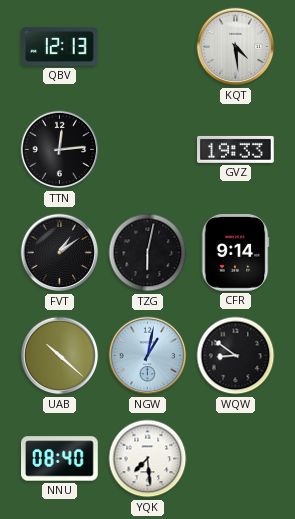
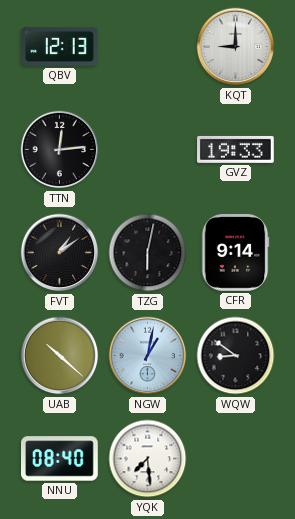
KQT: 4:29 -> 9:00
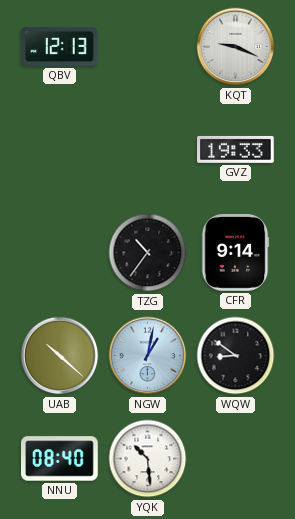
KQT: 9:00 -> 9:19
TTN: 12:14 -> none
FVT: 1:09 -> none
TZG: 6:02 -> 10:36
YQK: 7:29 -> 10:29
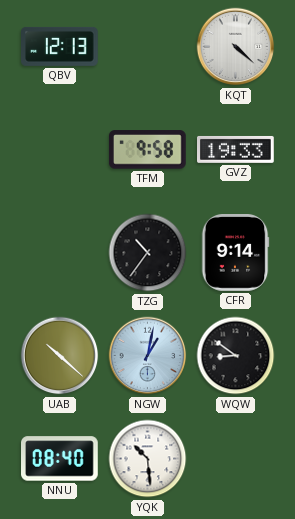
KQT: 9:19 -> 4:22
TFM: none -> 9:58
